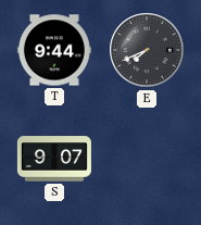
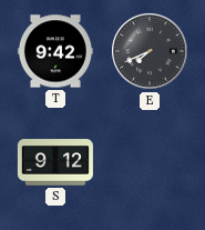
T: 9:44 -> 9:42
S: 9:07 -> 9:12
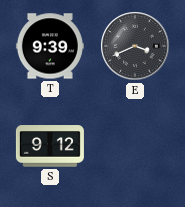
T: 9:42 -> 9:39
E: 7:41 -> 3:41
